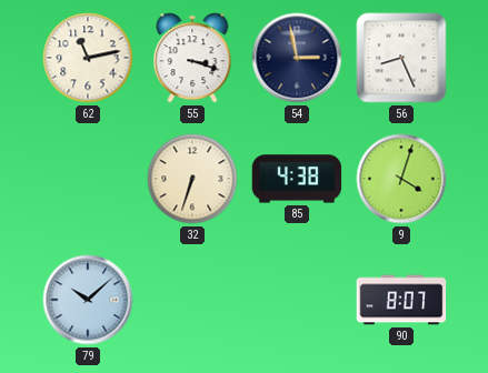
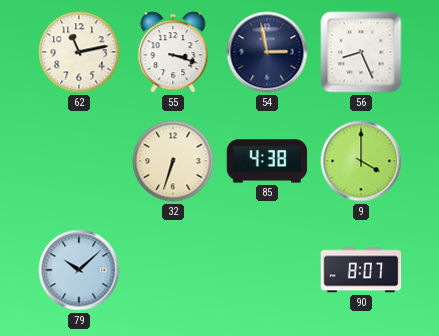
9: 4:03 -> 4:00
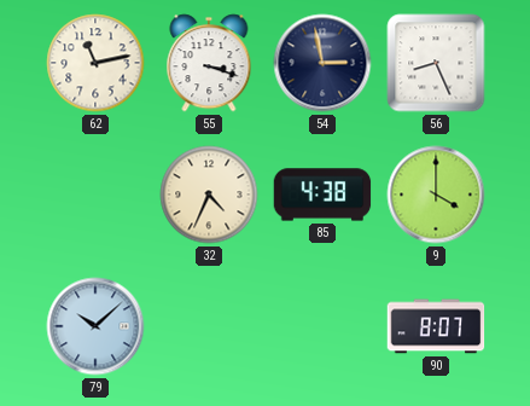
32: 6:33 -> 4:34
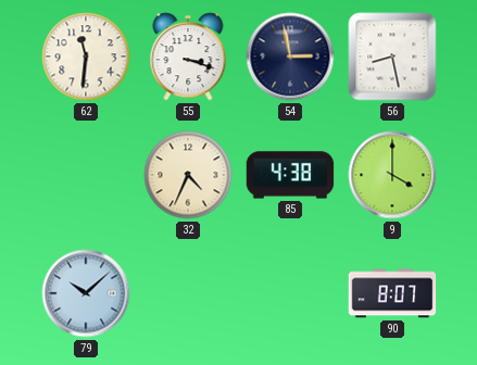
62: 11:13 -> 11:31
56: 8:26 -> 8:28
